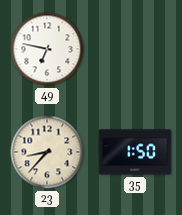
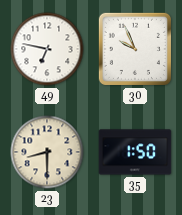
30: none -> 9:56
23: 8:37 -> 8:30
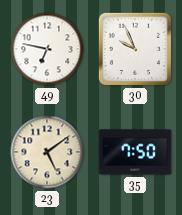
23: 8:30 -> 5:09
35: 1:50 -> 7:50
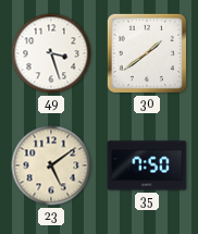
49: 6:47 -> 3:27
30: 9:56 -> 1:39
